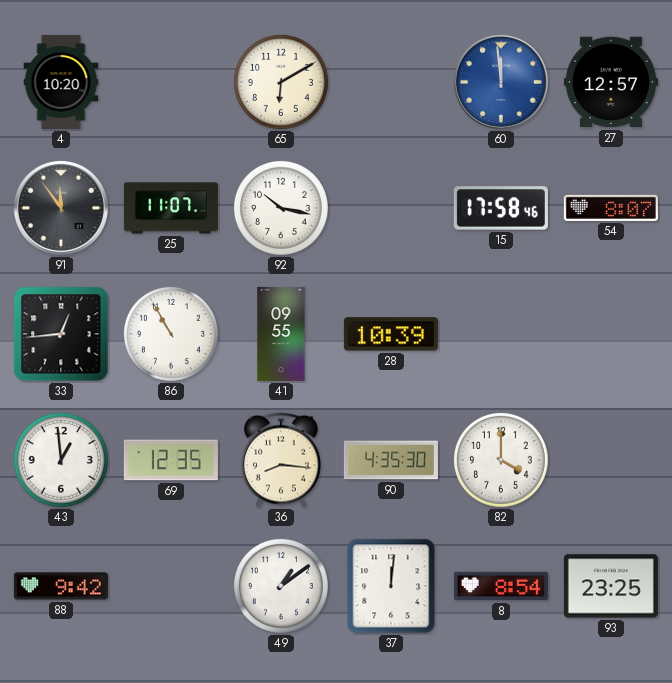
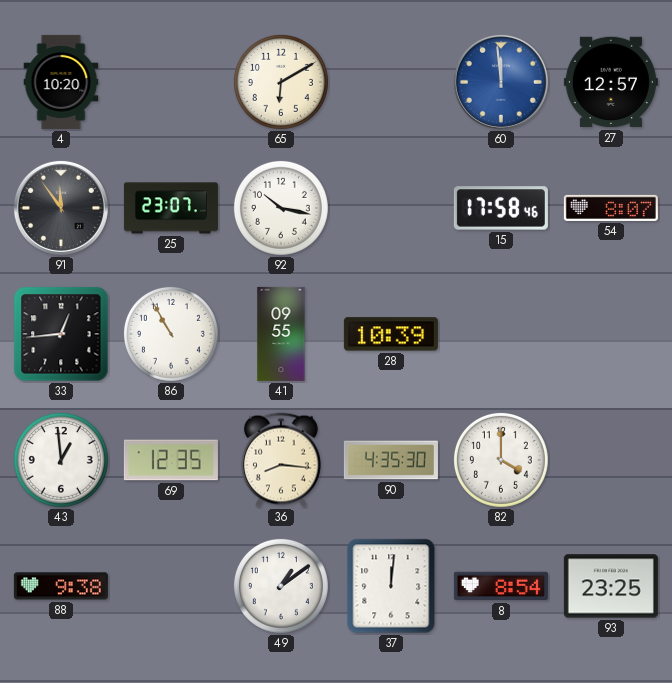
25: 11:07 -> 23:07
88: 9:42 -> 9:38
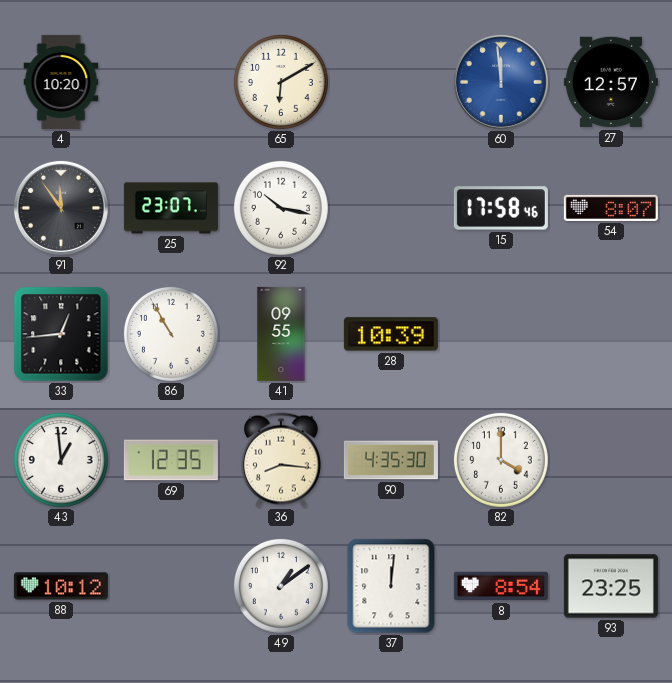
88: 9:38 -> 10:12
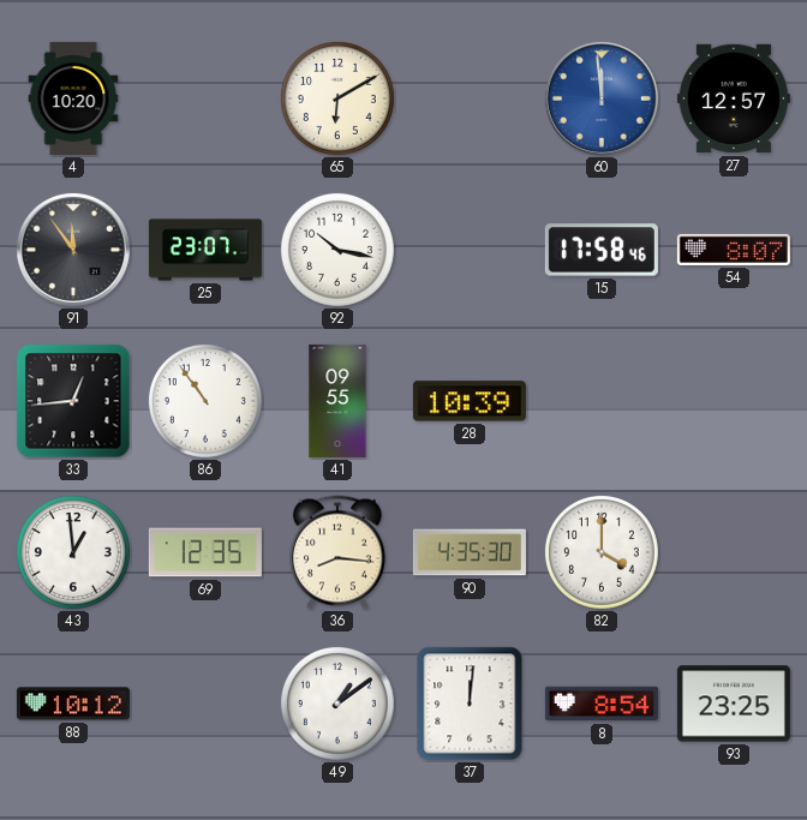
86: 10:55 -> 10:54
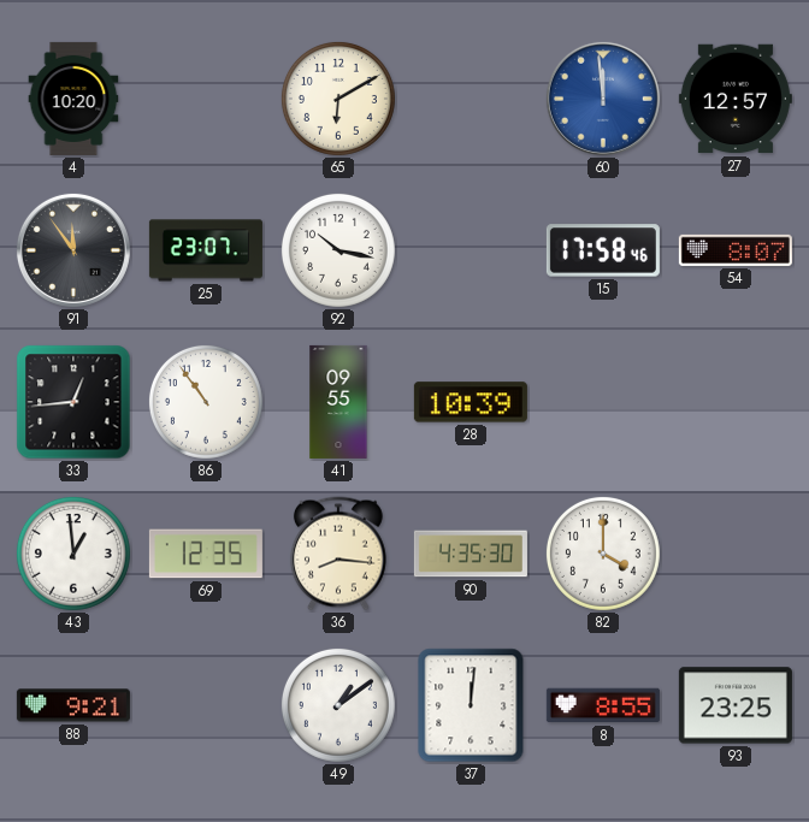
88: 10:12 -> 9:21
8: 8:54 -> 8:55
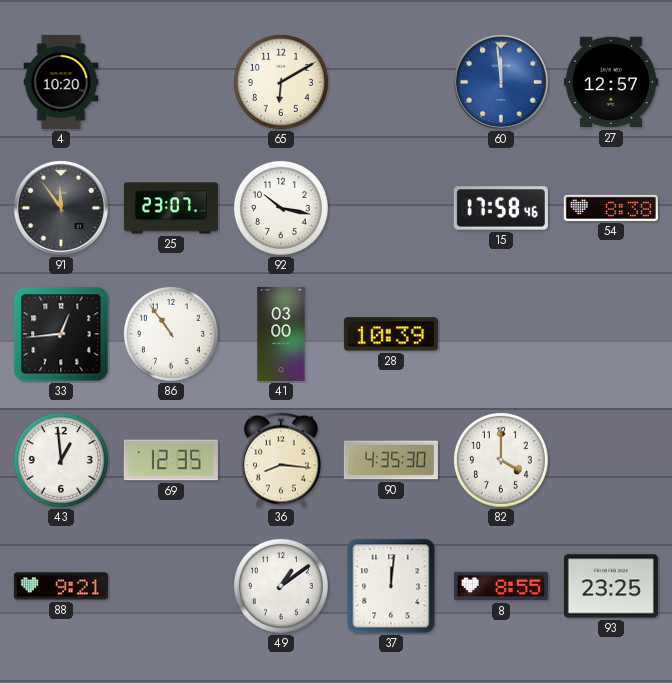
54: 8:07 -> 8:38
41: 09:55 -> 03:00
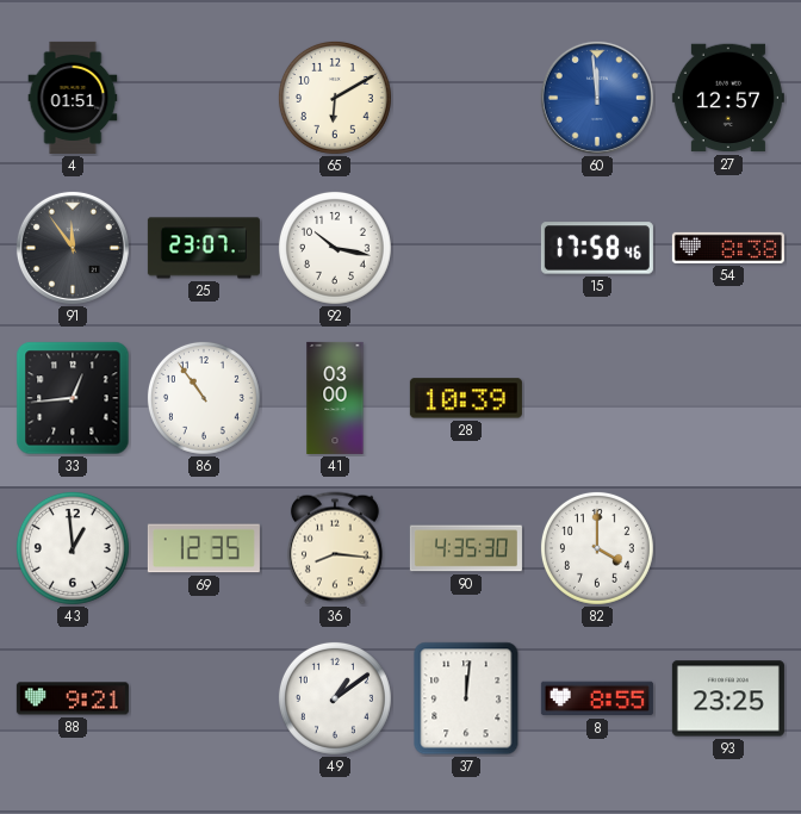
4: 10:20 -> 01:51
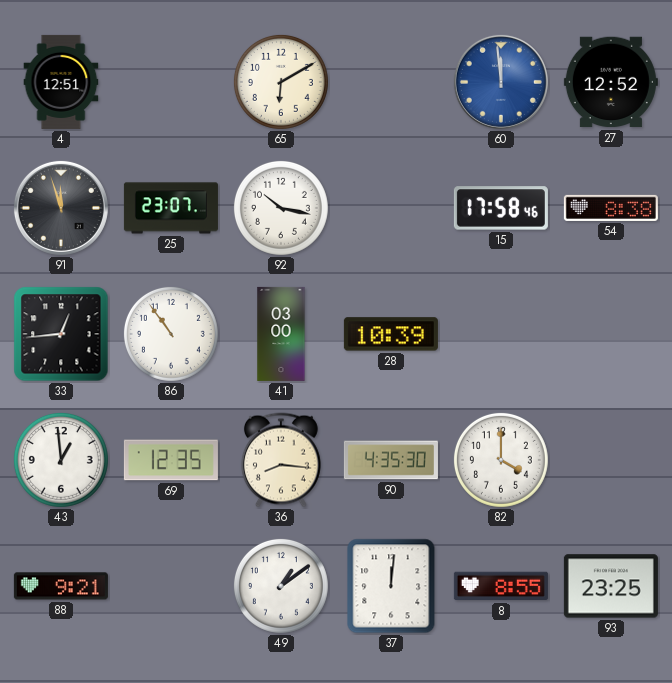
4: 01:51 -> 12:51
27: 12:57 -> 12:52
91: 11:54 -> 11:57
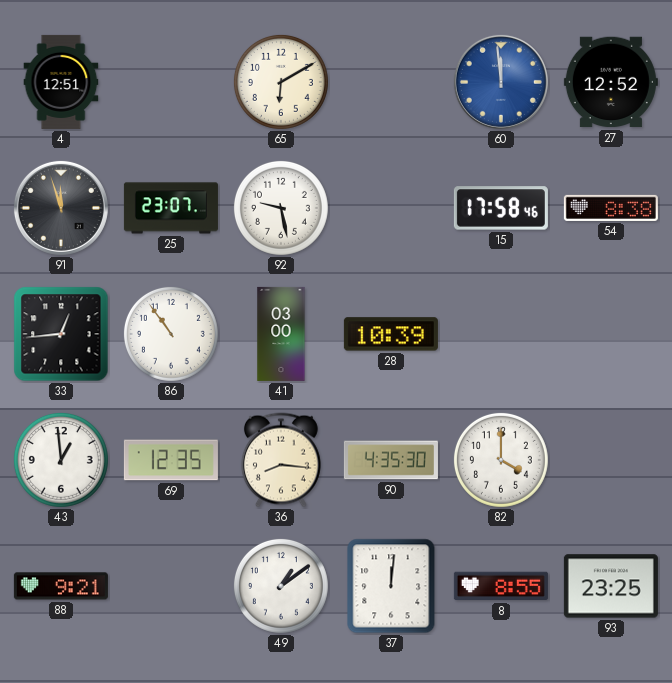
92: 10:17 -> 9:28
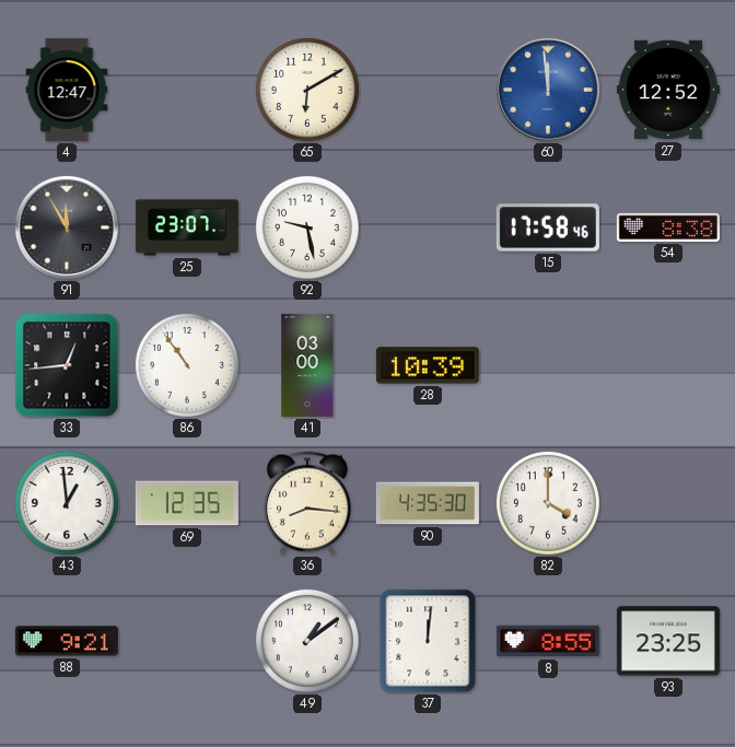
4: 12:51 -> 12:47
91: 11:57 -> 11:55
